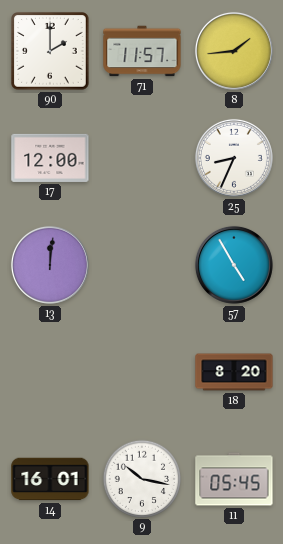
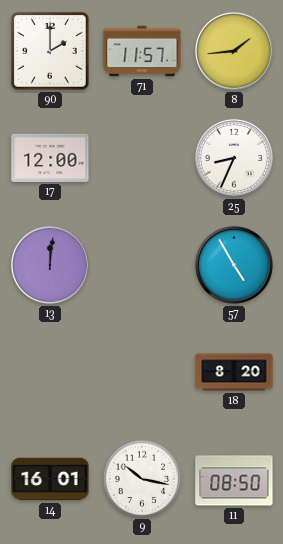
11: 05:45 -> 08:50
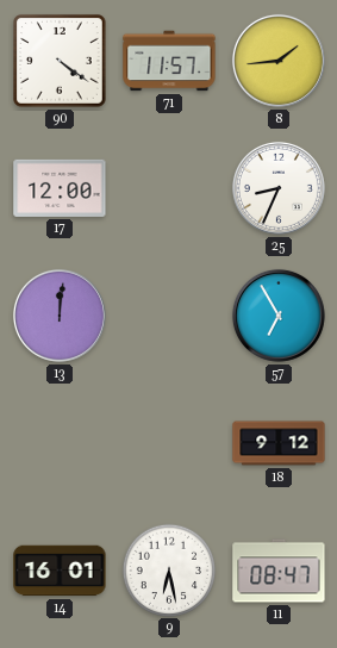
90: 2:00 -> 4:21
57: 4:55 -> 6:55
18: 8:20 -> 9:12
9: 10:17 -> 6:28
11: 08:50 -> 08:47
